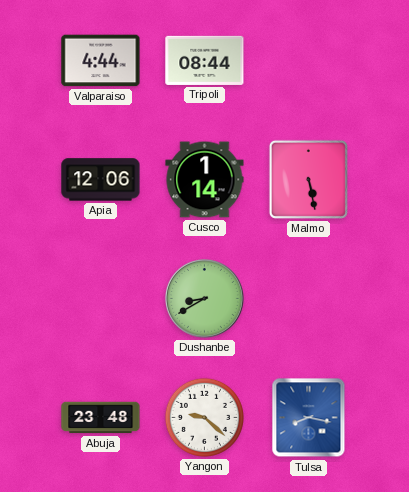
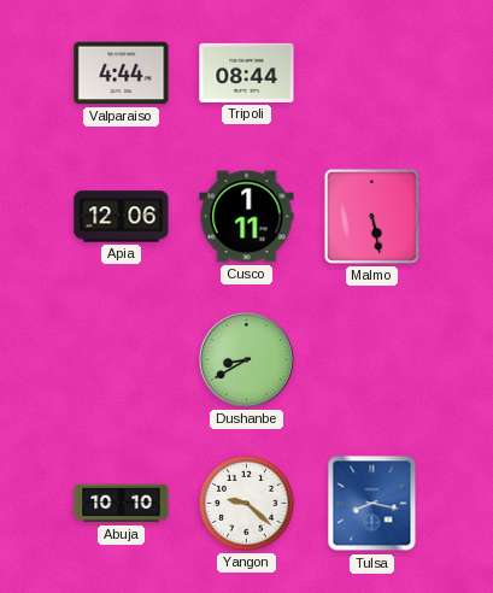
Cusco: 1:14 -> 1:11
Abuja: 23:48 -> 10:10
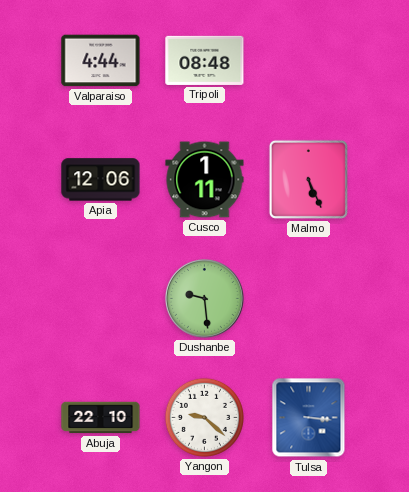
Tripoli: 08:44 -> 08:48
Malmo: 5:28 -> 5:26
Dushanbe: 8:40 -> 9:29
Abuja: 10:10 -> 22:10
Tulsa: 8:17 -> 3:16
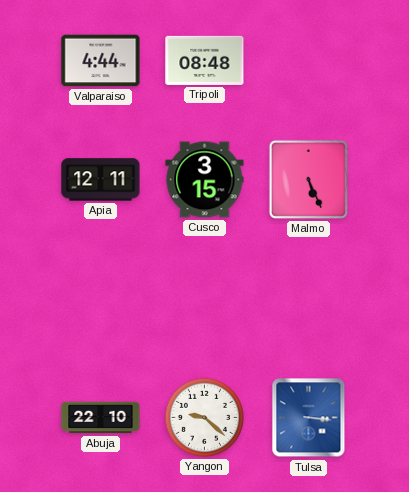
Apia: 12:06 -> 12:11
Cusco: 1:11 -> 3:15
Dushanbe: 9:29 -> none
